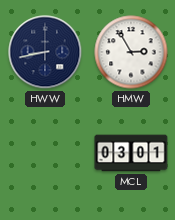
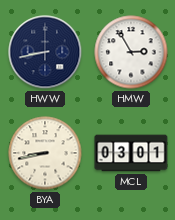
BYA: none -> 8:43
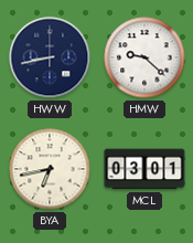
HMW: 2:55 -> 9:22
BYA: 8:43 -> 6:43
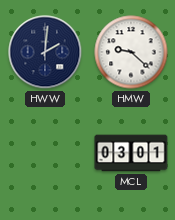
HWW: 8:43 -> 2:01
BYA: 6:43 -> none
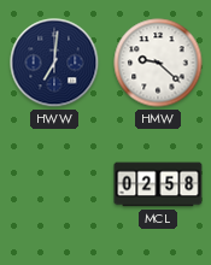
HWW: 2:01 -> 7:01
MCL: 03:01 -> 02:58
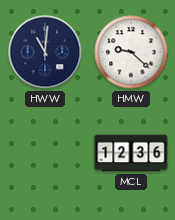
HWW: 7:01 -> 11:01
MCL: 02:58 -> 12:36
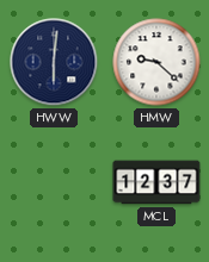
HWW: 11:01 -> 6:01
MCL: 12:36 -> 12:37
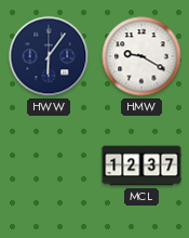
HWW: 6:01 -> 6:06
HMW: 9:22 -> 9:20
